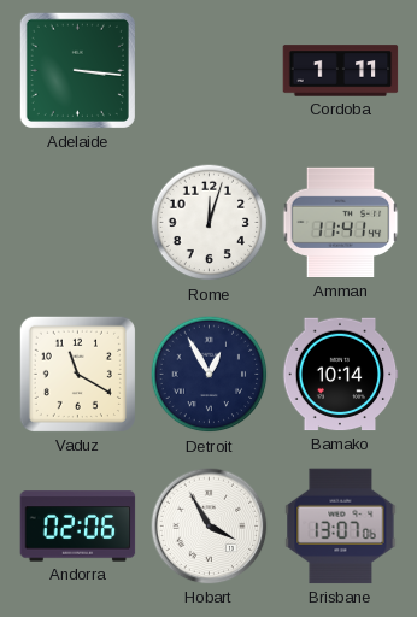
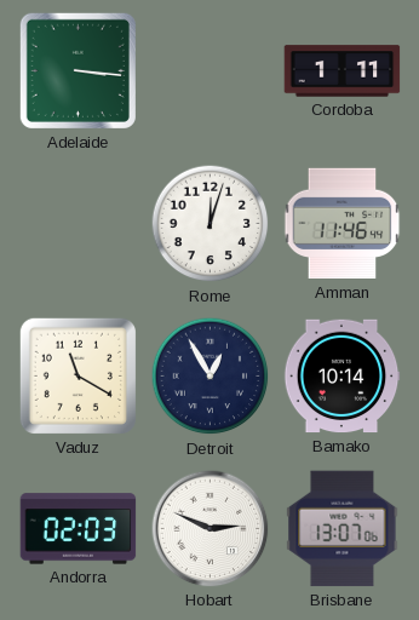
Amman: 11:41 -> 11:46
Andorra: 02:06 -> 02:03
Hobart: 3:55 -> 2:49
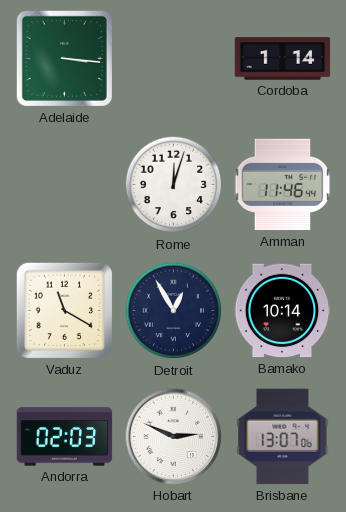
Cordoba: 1:11 -> 1:14
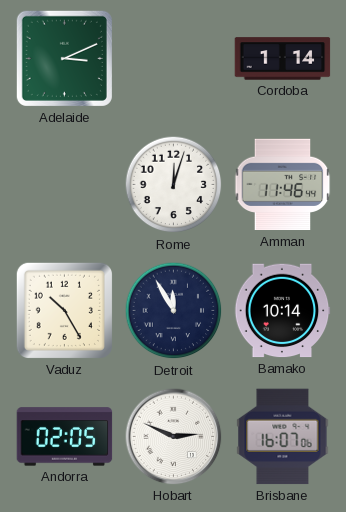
Adelaide: 3:16 -> 3:11
Vaduz: 11:20 -> 10:25
Detroit: 12:55 -> 11:55
Andorra: 02:03 -> 02:05
Brisbane: 13:07 -> 16:07
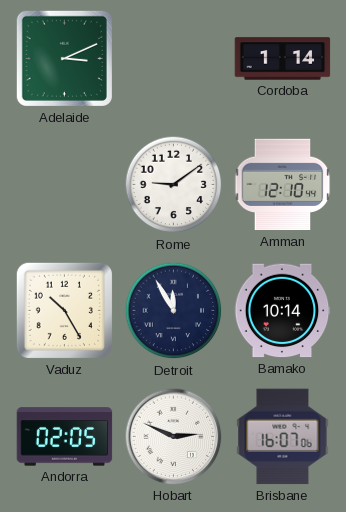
Rome: 12:03 -> 9:09
Amman: 11:46 -> 12:10
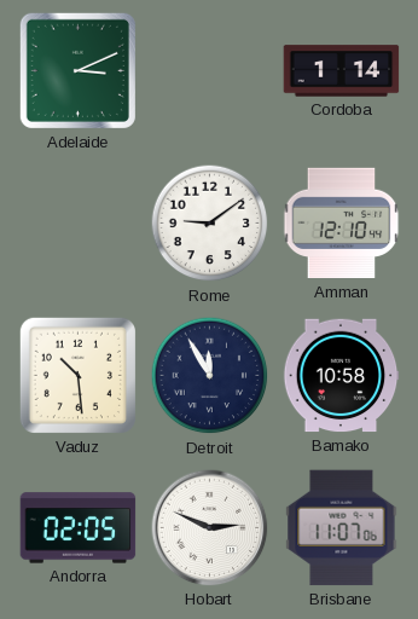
Vaduz: 10:25 -> 10:29
Bamako: 10:14 -> 10:58
Brisbane: 16:07 -> 11:07
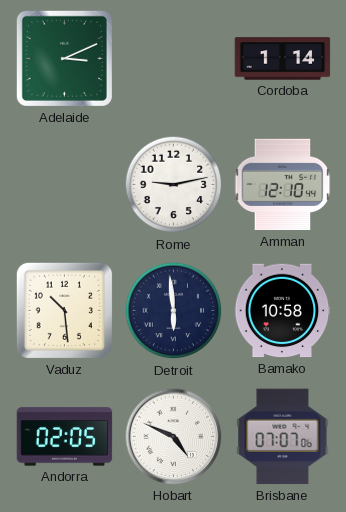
Rome: 9:09 -> 9:13
Detroit: 11:55 -> 5:59
Hobart: 2:49 -> 4:49
Brisbane: 11:07 -> 07:07
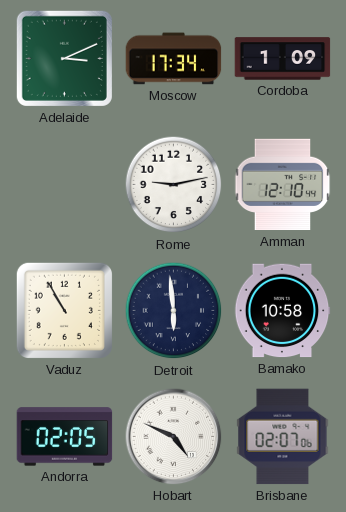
Moscow: none -> 17:34
Cordoba: 1:14 -> 1:09
Vaduz: 10:29 -> 10:55
Brisbane: 07:07 -> 02:07
